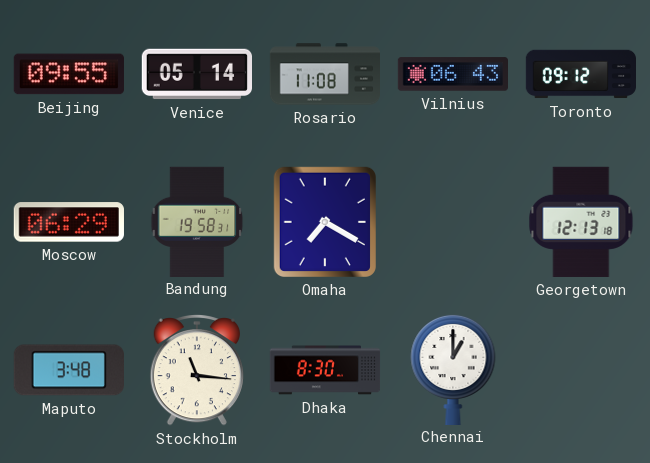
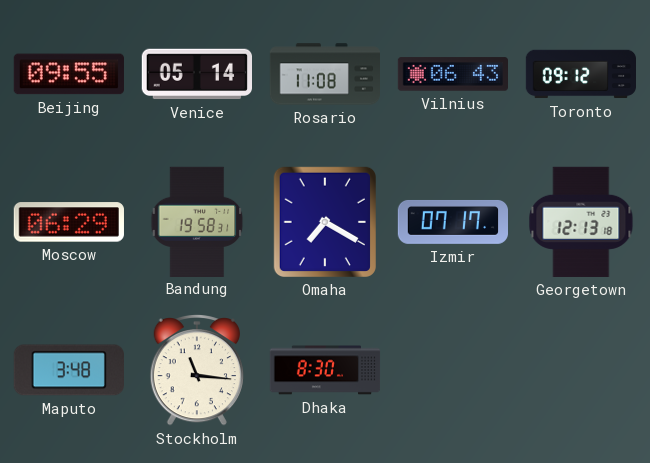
Izmir: none -> 07:17
Chennai: 1:00 -> none
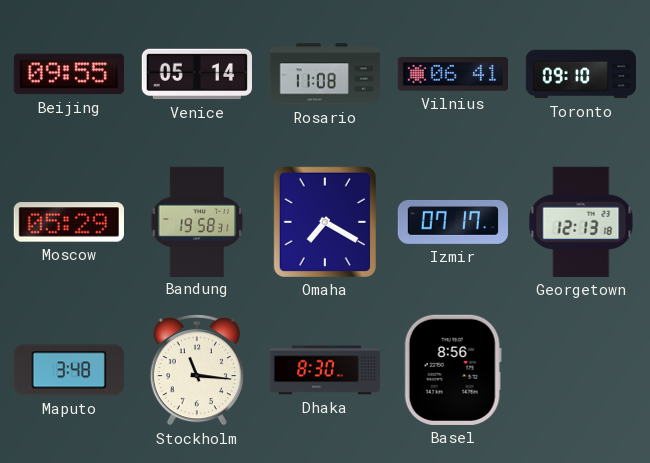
Vilnius: 06:43 -> 06:41
Toronto: 09:12 -> 09:10
Moscow: 06:29 -> 05:29
Basel: none -> 8:56
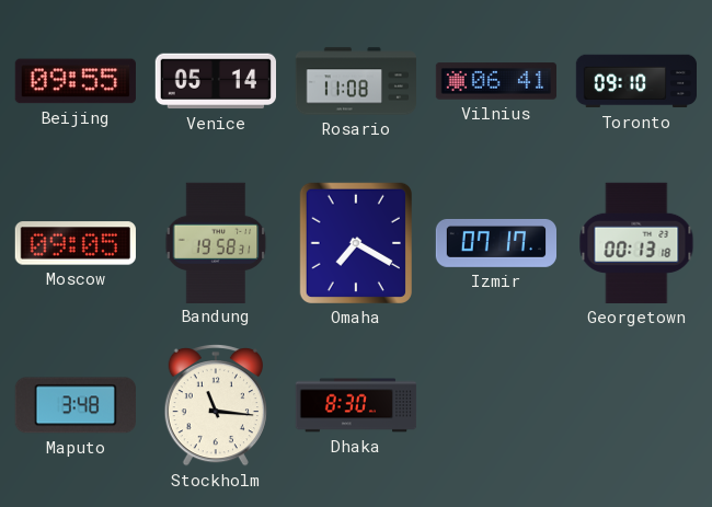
Moscow: 05:29 -> 09:05
Georgetown: 12:13 -> 00:13
Basel: 8:56 -> none
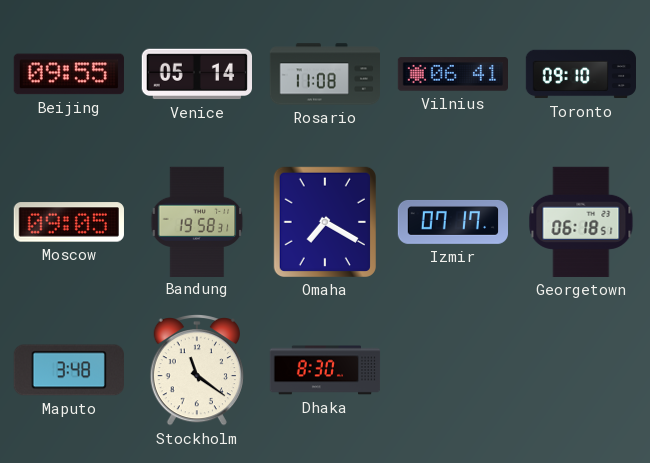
Georgetown: 00:13 -> 06:18
Stockholm: 11:16 -> 11:21
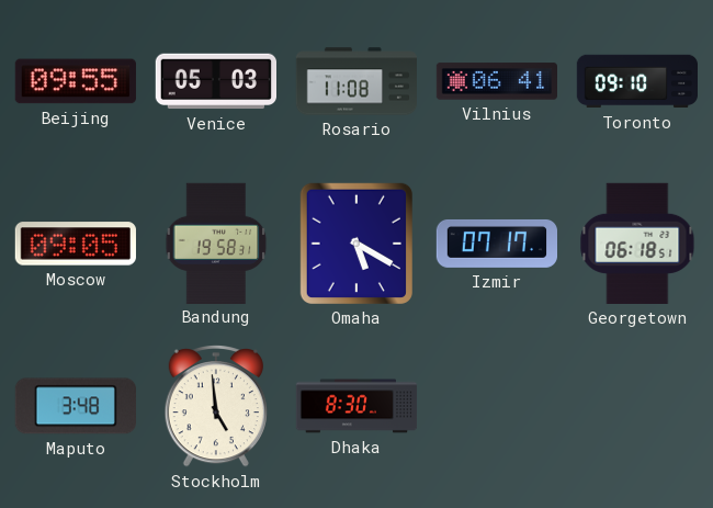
Venice: 05:14 -> 05:03
Omaha: 7:20 -> 5:20
Stockholm: 11:21 -> 4:59
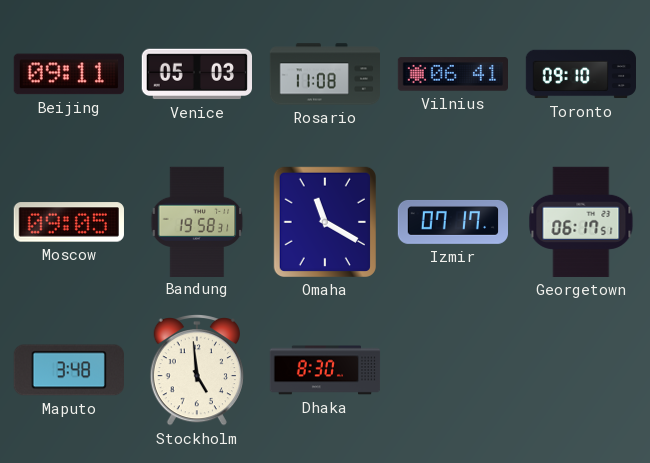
Beijing: 09:55 -> 09:11
Omaha: 5:20 -> 11:20
Georgetown: 06:18 -> 06:17
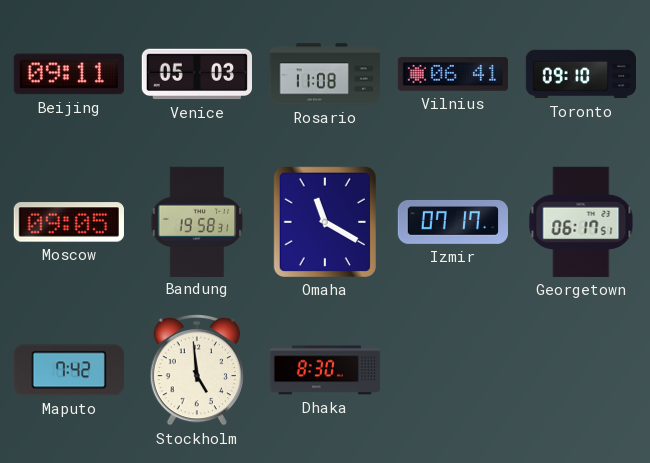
Maputo: 3:48 -> 7:42
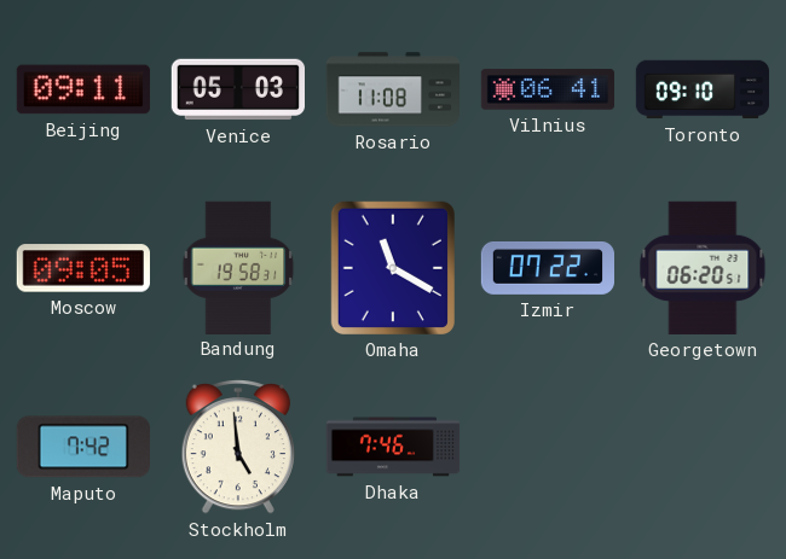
Izmir: 07:17 -> 07:22
Georgetown: 06:17 -> 06:20
Dhaka: 8:30 -> 7:46
